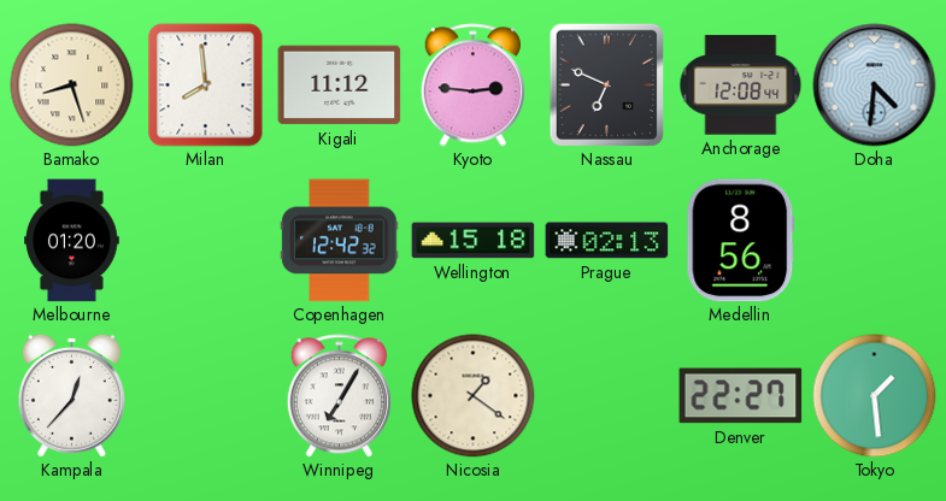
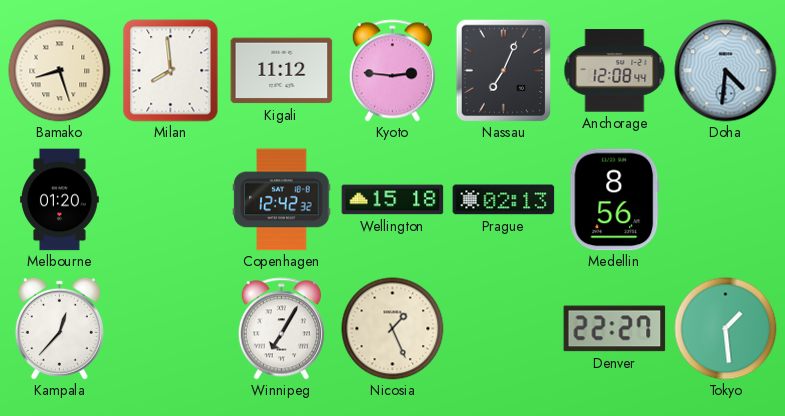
Nassau: 6:49 -> 7:04
Nicosia: 1:21 -> 1:26
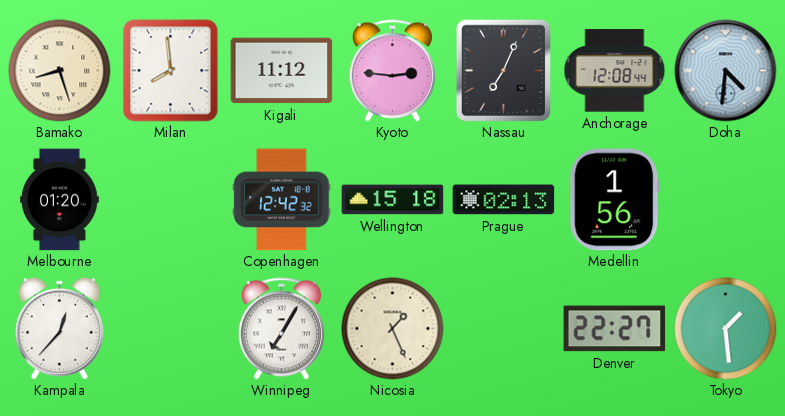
Medellin: 8:56 -> 1:56
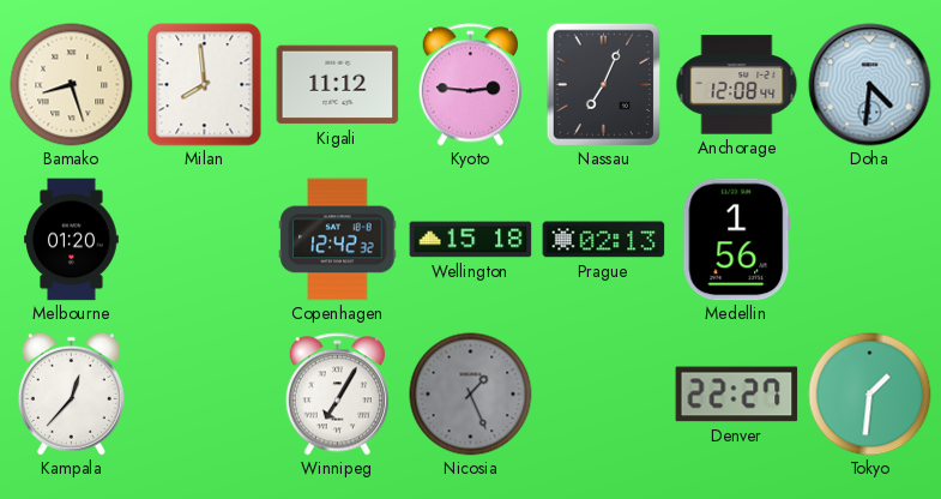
Nicosia dial: cream -> grey
Tokyo: 1:29 -> 1:31
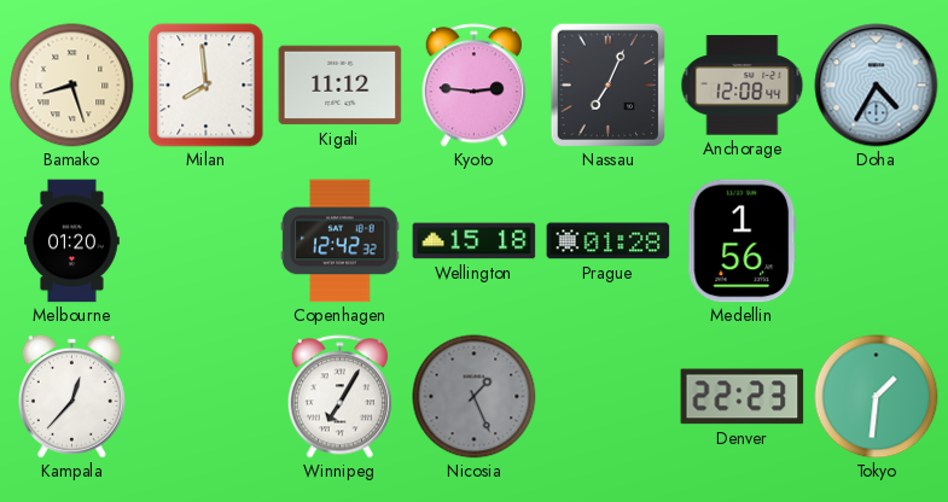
Doha: 4:31 -> 4:35
Prague: 02:13 -> 01:28
Denver: 22:27 -> 22:23
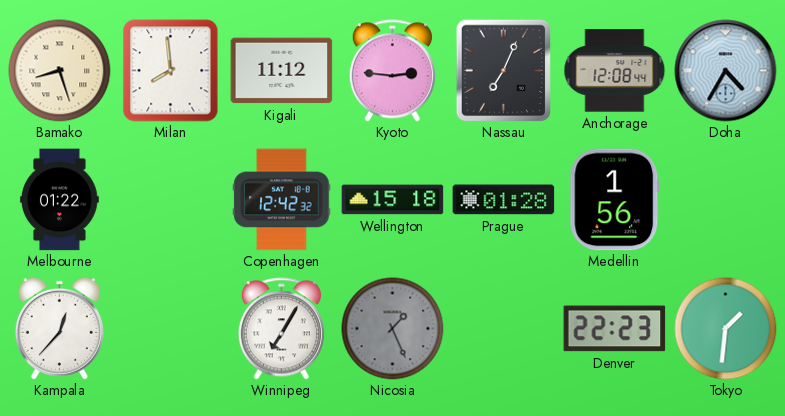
Melbourne: 01:20 -> 01:22
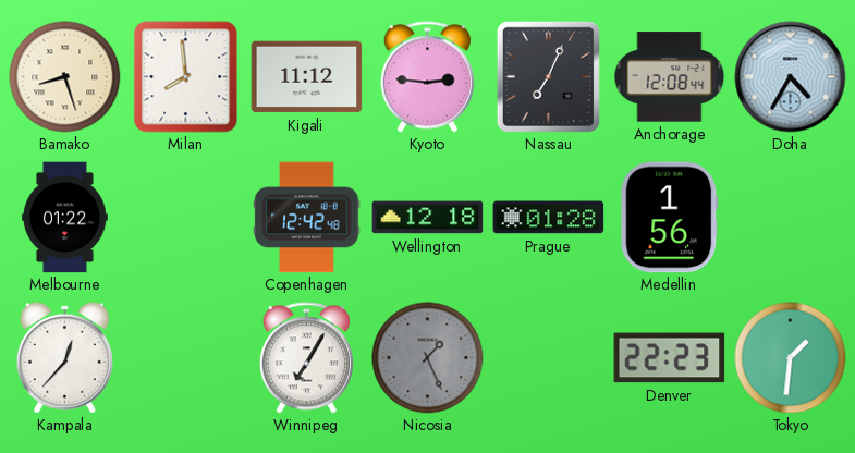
Copenhagen: 12:42:32 -> 12:42:48
Wellington: 15:18 -> 12:18
